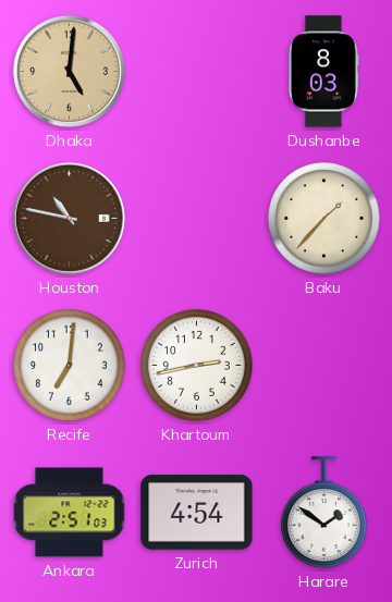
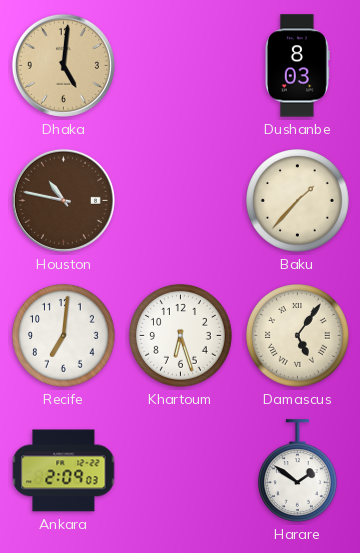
Khartoum: 2:43 -> 6:27
Damascus: none -> 5:06
Ankara: 2:51 -> 2:09
Zurich: 4:54 -> none
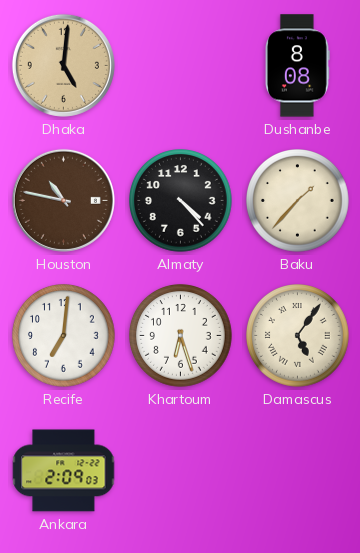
Dushanbe: 8:03 -> 8:08
Almaty: none -> 4:23
Harare: 1:51 -> none
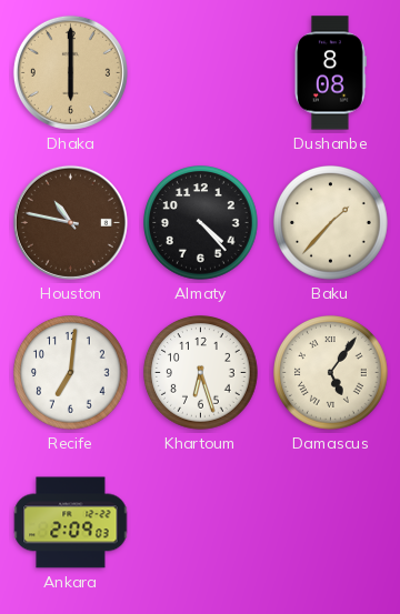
Dhaka: 5:01 -> 6:00
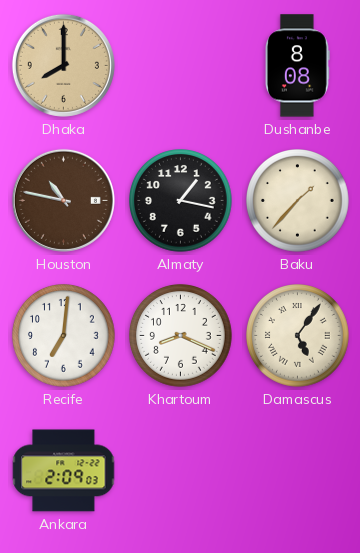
Dhaka: 6:00 -> 8:00
Almaty: 4:23 -> 1:17
Khartoum: 6:27 -> 8:19
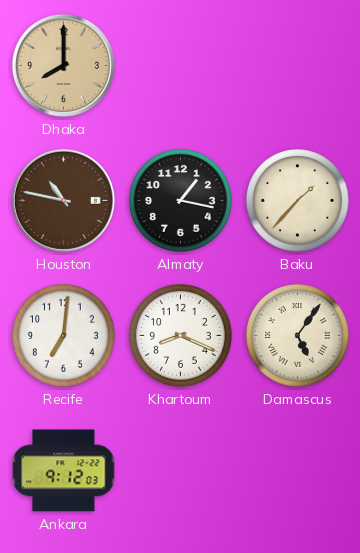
Dushanbe: 8:08 -> none
Ankara: 2:09 -> 9:12
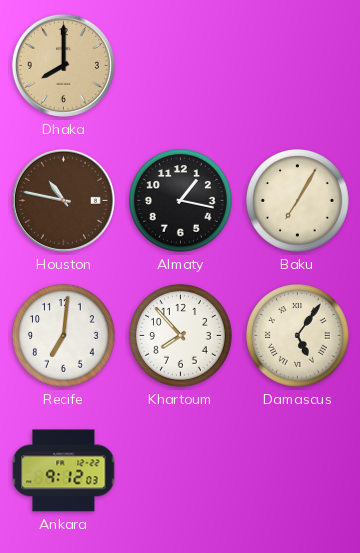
Baku: 1:37 -> 7:05
Khartoum: 8:19 -> 7:53
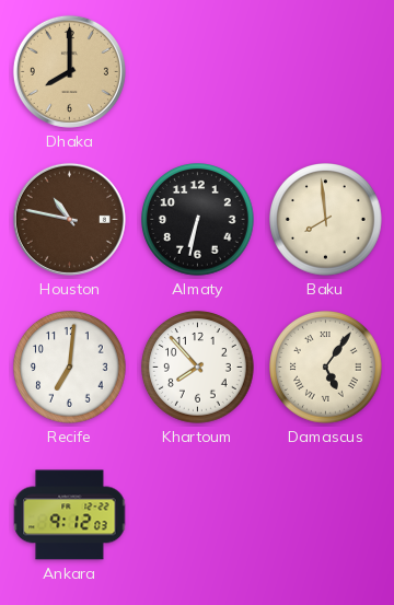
Almaty: 1:17 -> 6:32
Baku: 7:05 -> 7:59
